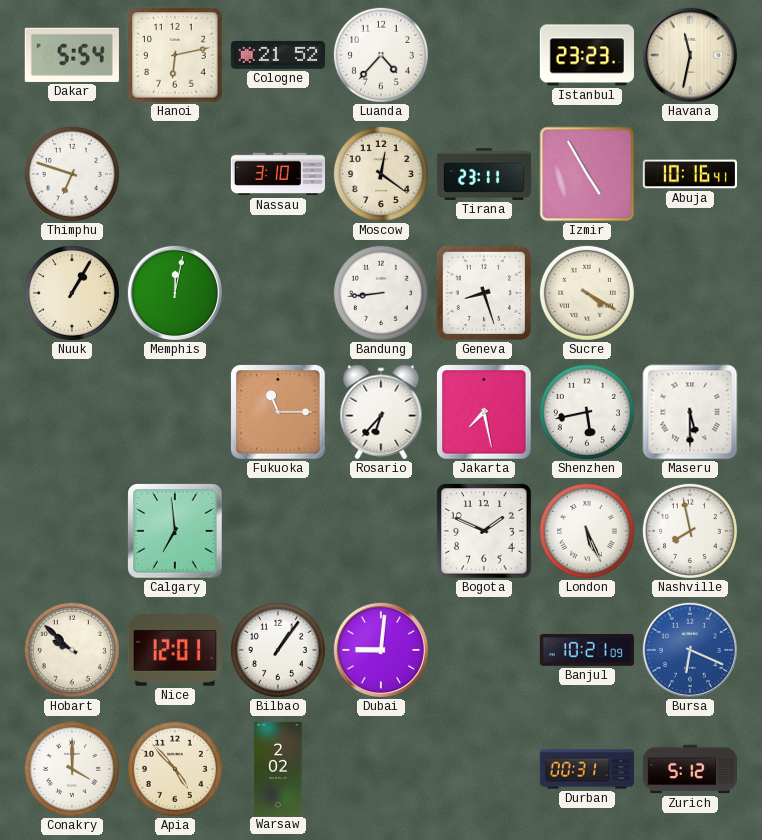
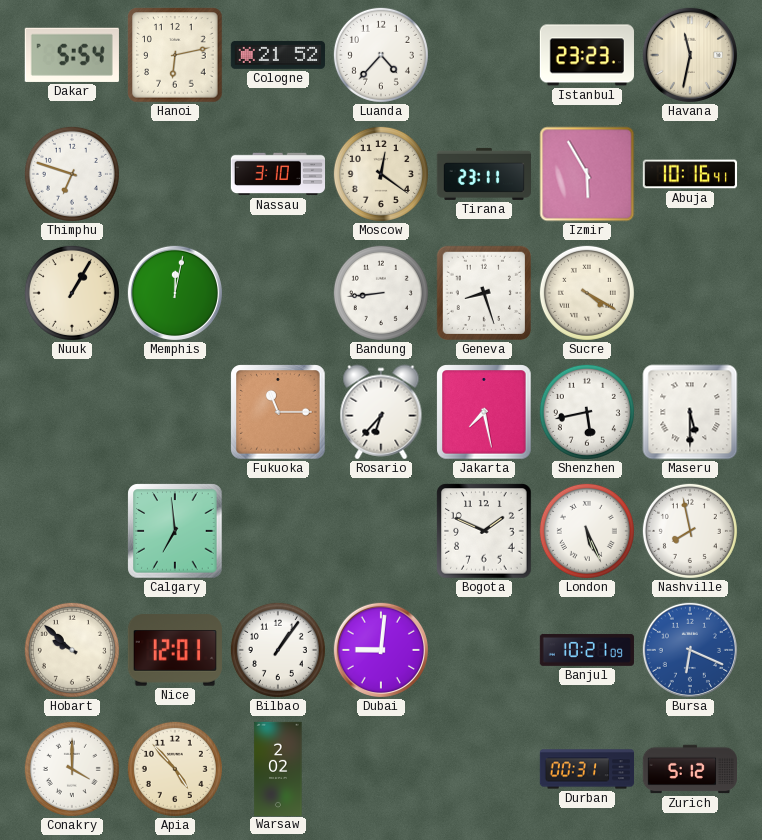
Izmir: 4:55 -> 5:55
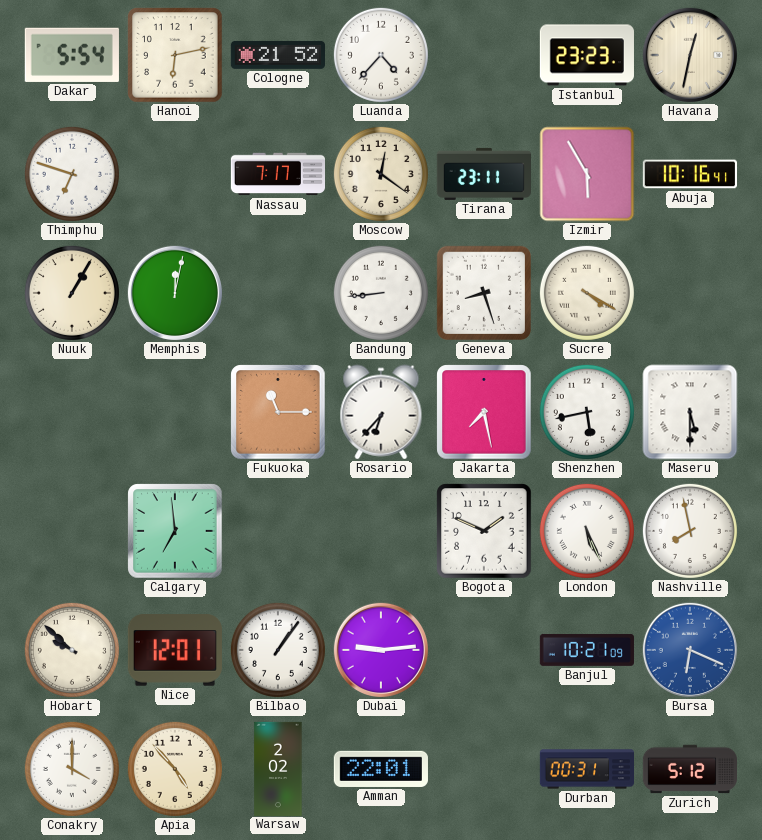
Havana: 11:32 -> 12:32
Nassau: 3:10 -> 7:17
Dubai: 9:01 -> 9:14
Amman: none -> 22:01
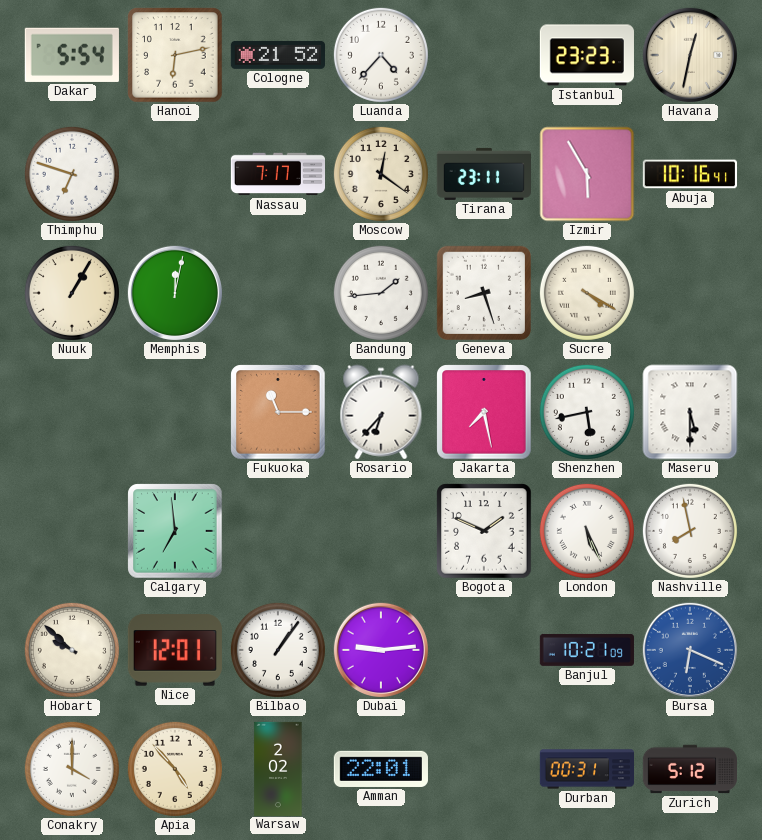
Bandung: 8:44 -> 1:44
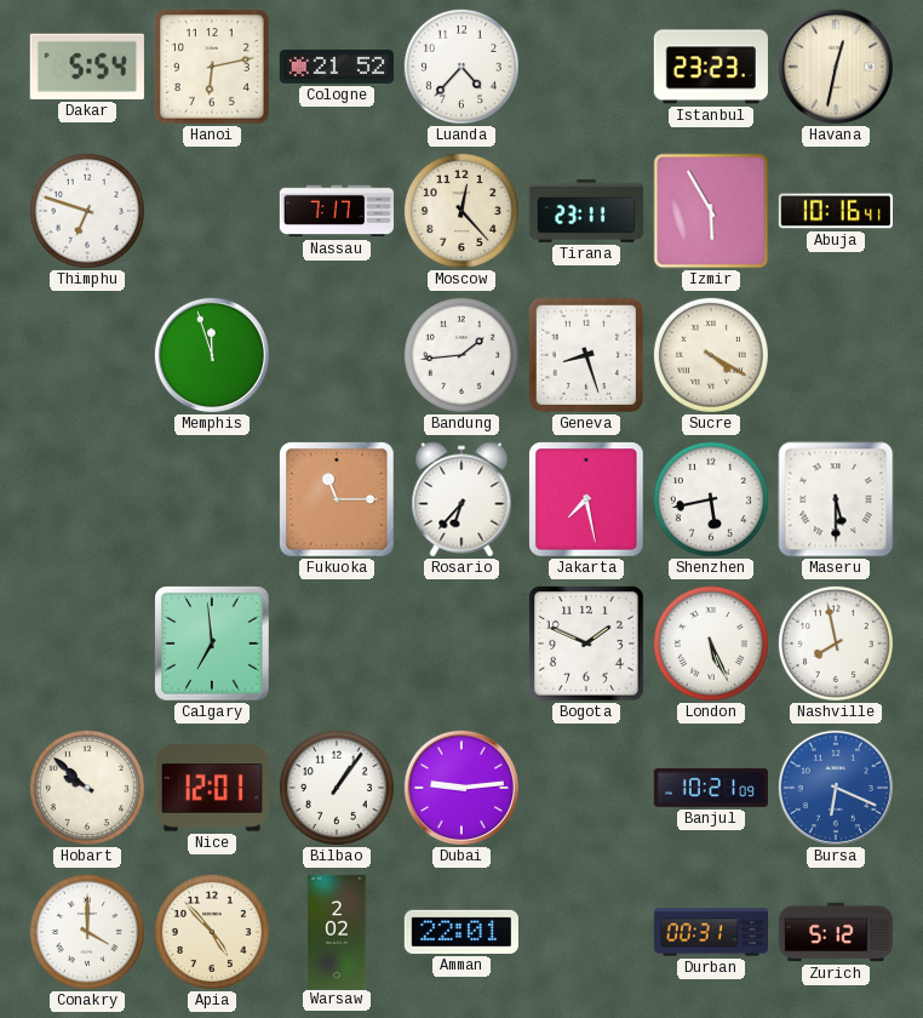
Moscow: 12:21 -> 12:23
Nuuk: 1:05 -> none
Memphis: 12:02 -> 11:57
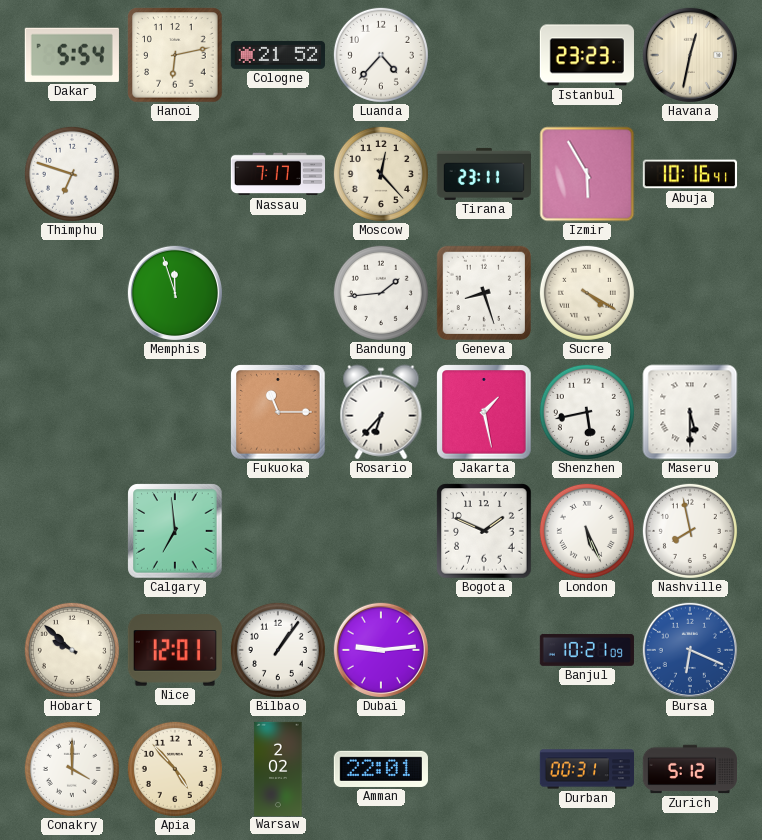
Jakarta: 7:28 -> 1:28
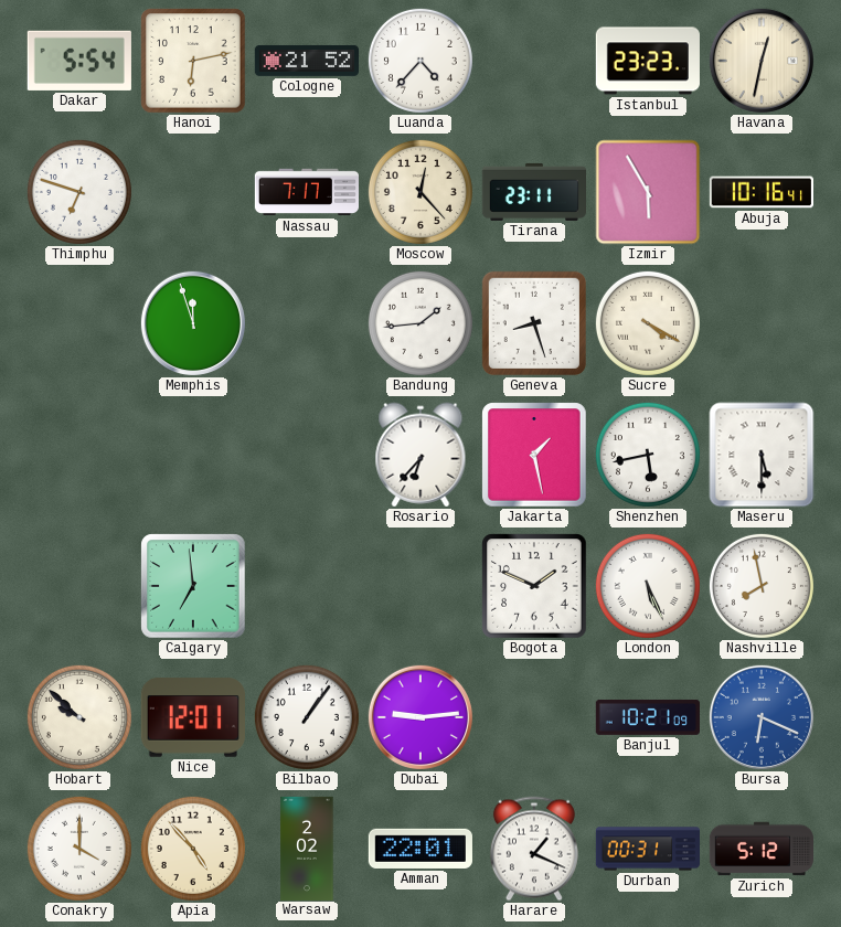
Fukuoka: 11:15 -> none
Harare: none -> 1:19
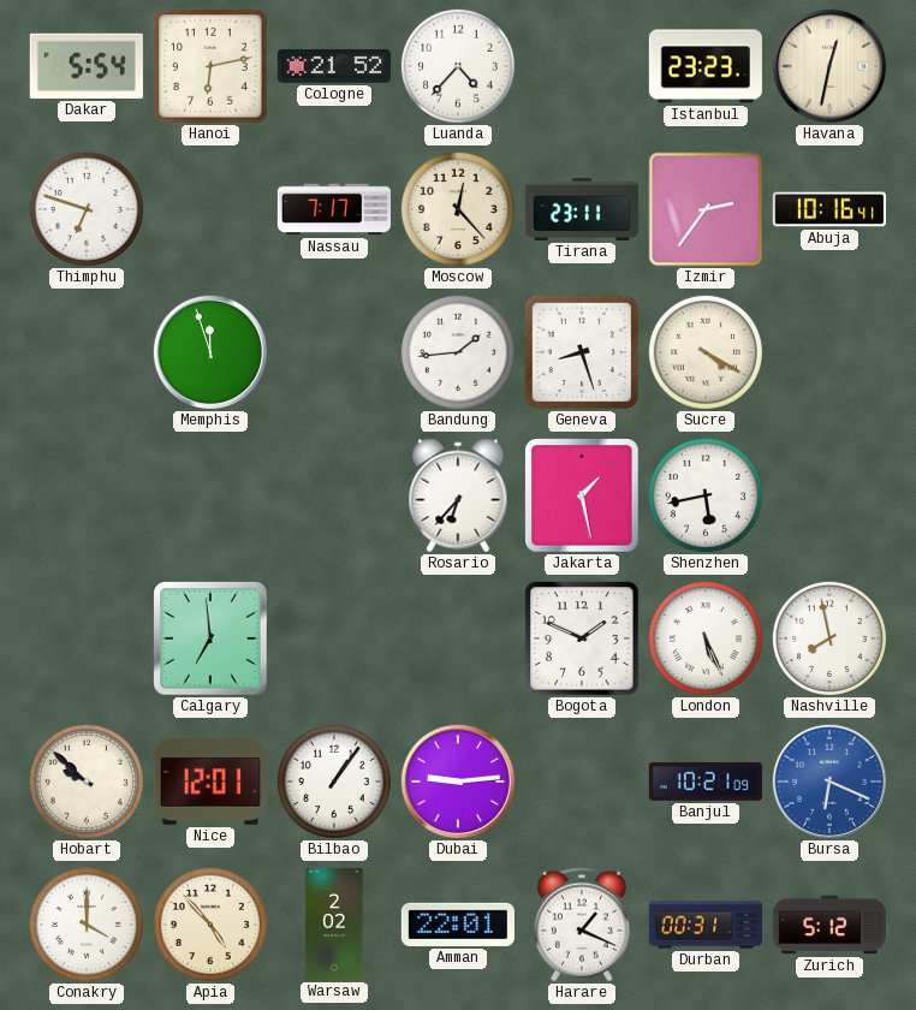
Izmir: 5:55 -> 2:36
Maseru: 5:30 -> none
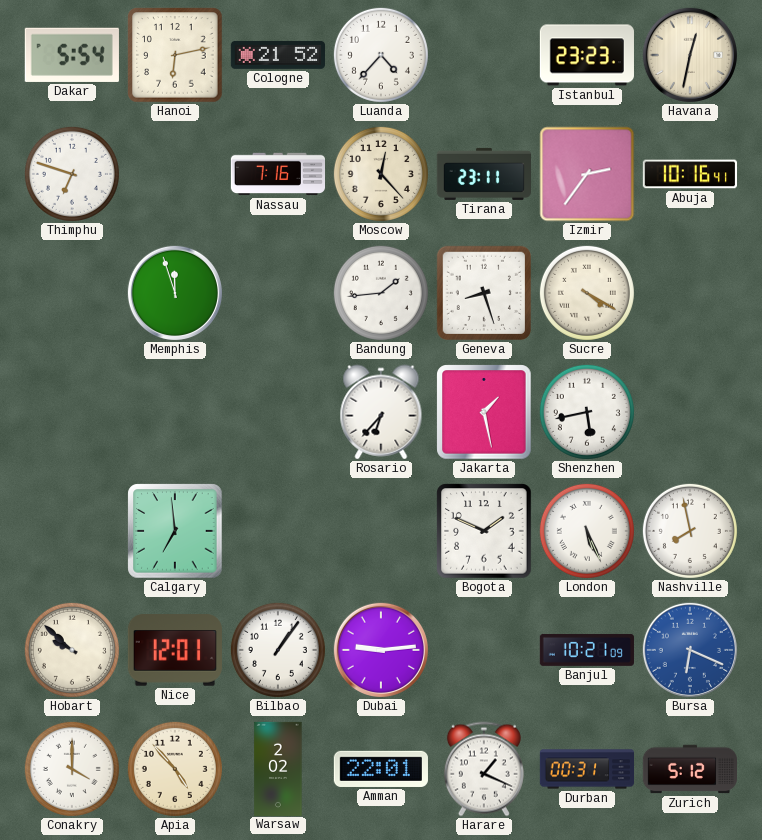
Nassau: 7:17 -> 7:16
